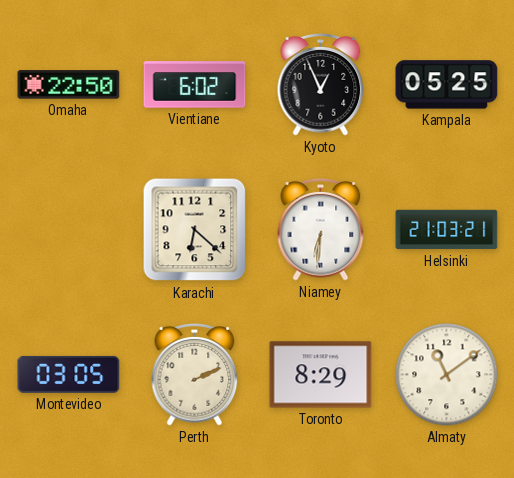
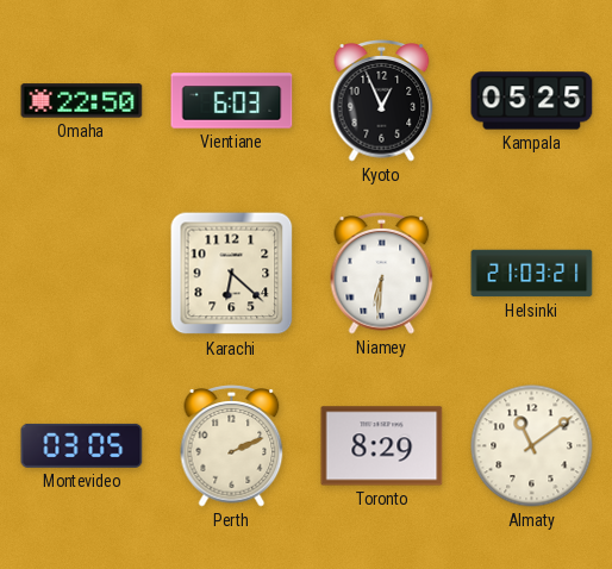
Vientiane: 6:02 -> 6:03
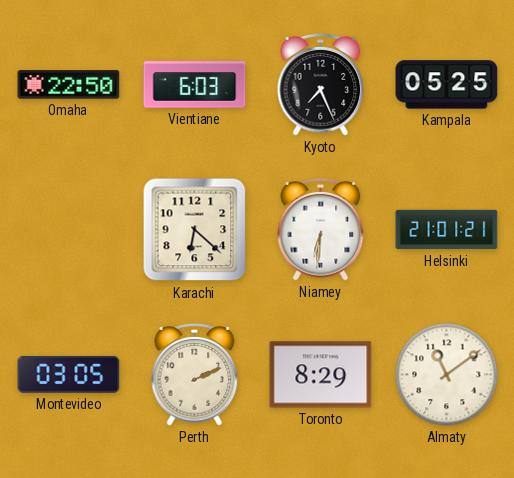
Kyoto: 12:56 -> 7:26
Helsinki: 21:03 -> 21:01
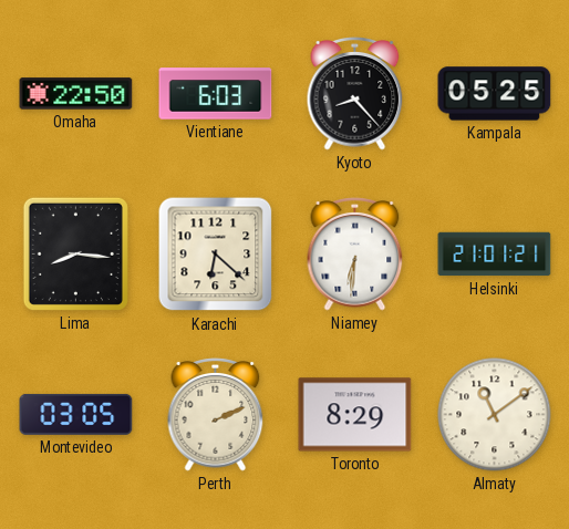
Kyoto: 7:26 -> 8:23
Lima: none -> 8:16
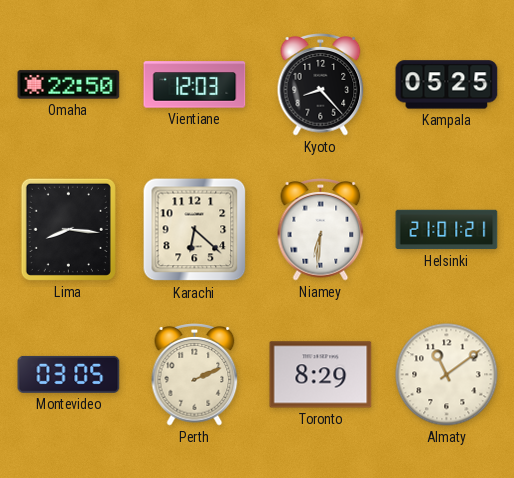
Vientiane: 6:03 -> 12:03
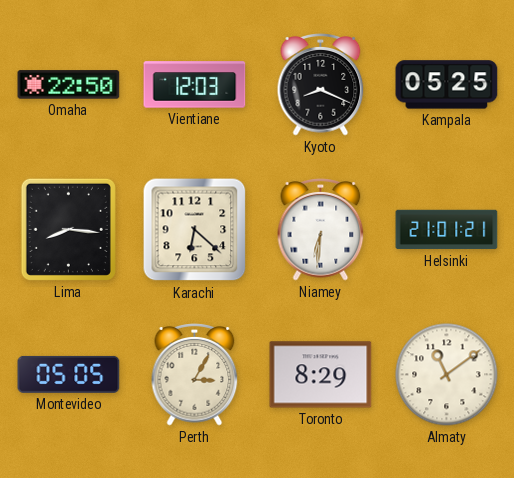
Kyoto: 8:23 -> 8:19
Montevideo: 03:05 -> 05:05
Perth: 2:11 -> 3:05
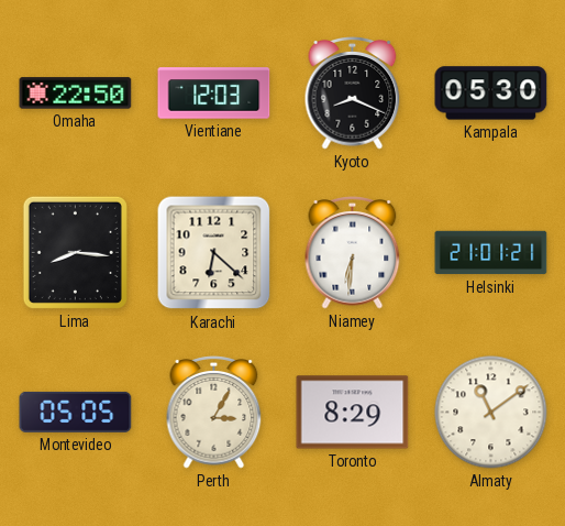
Kampala: 05:25 -> 05:30
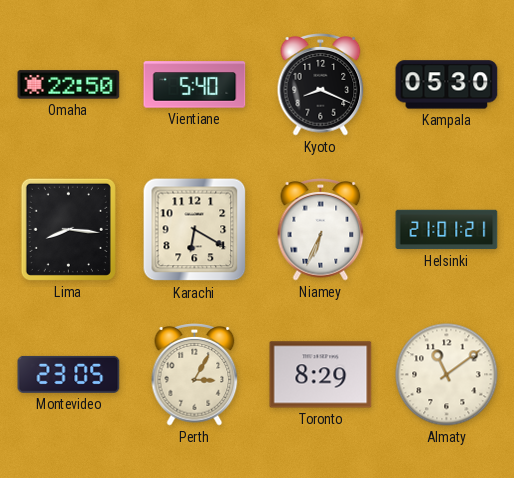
Vientiane: 12:03 -> 5:40
Karachi: 6:22 -> 6:20
Niamey: 6:31 -> 6:34
Montevideo: 05:05 -> 23:05
